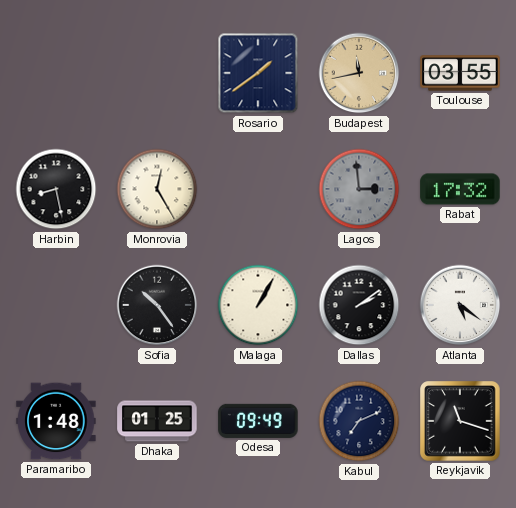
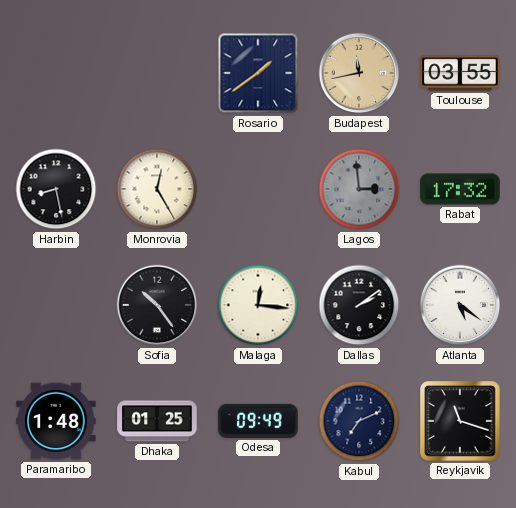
Malaga: 1:05 -> 12:16
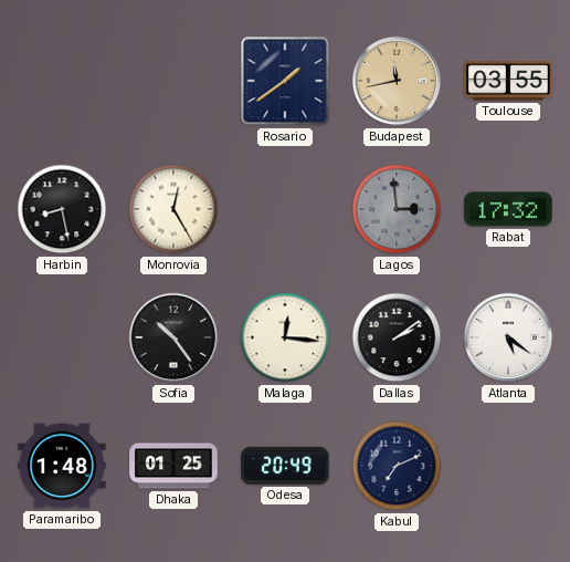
Odesa: 09:49 -> 20:49
Reykjavik: 11:18 -> none
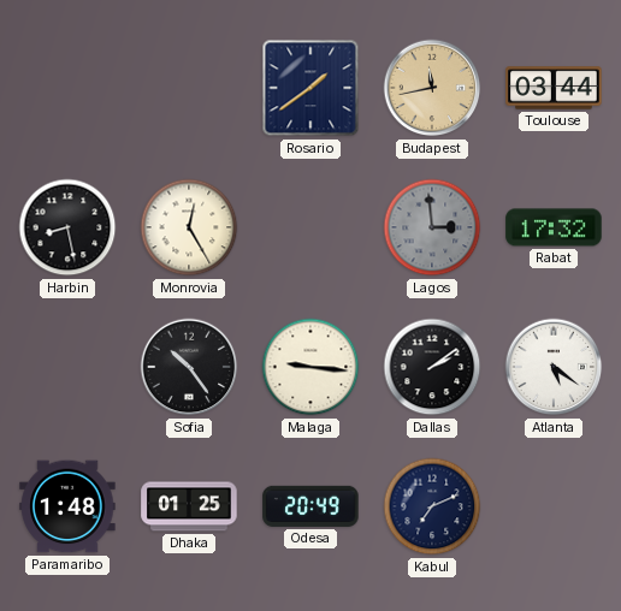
Toulouse: 03:55 -> 03:44
Malaga: 12:16 -> 9:16
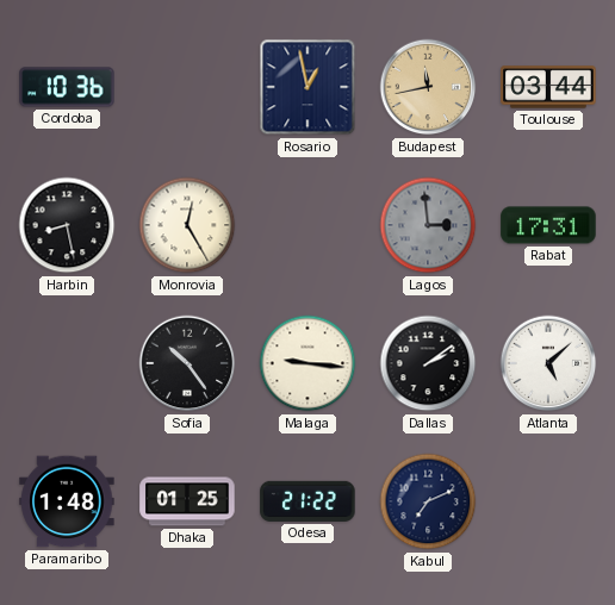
Cordoba: none -> 10:36
Rosario: 1:39 -> 12:58
Rabat: 17:32 -> 17:31
Atlanta: 5:21 -> 5:08
Odesa: 20:49 -> 21:22
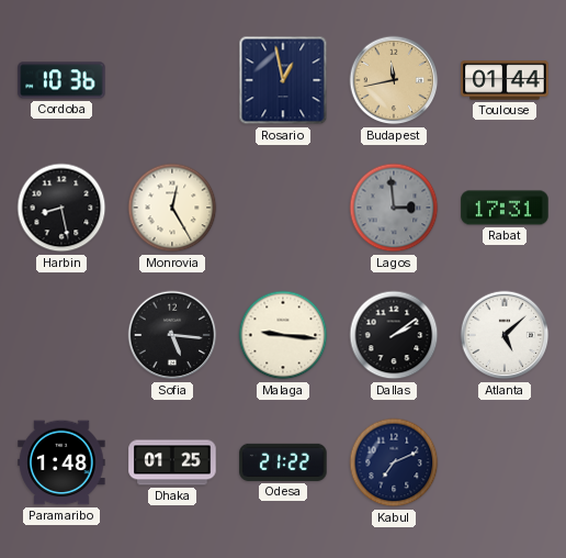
Toulouse: 03:44 -> 01:44
Sofia: 10:24 -> 5:16
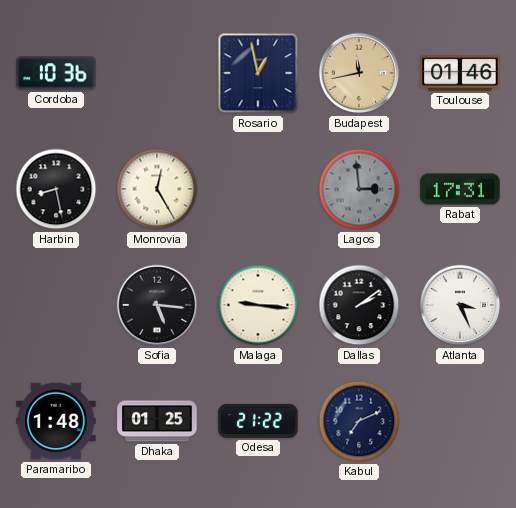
Toulouse: 01:44 -> 01:46
Atlanta: 5:08 -> 3:26
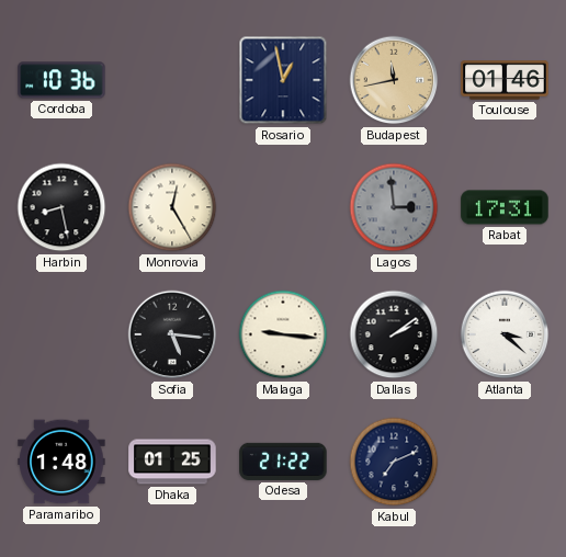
Atlanta: 3:26 -> 3:22
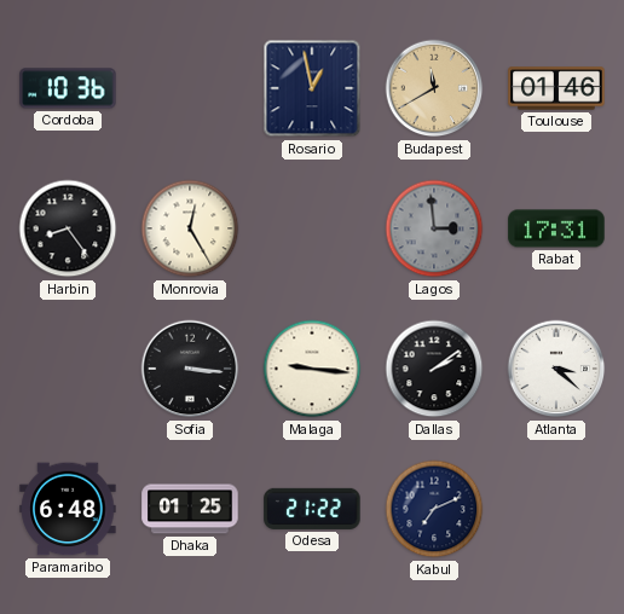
Budapest: 11:43 -> 11:40
Harbin: 8:28 -> 8:24
Sofia: 5:16 -> 3:16
Paramaribo: 1:48 -> 6:48
